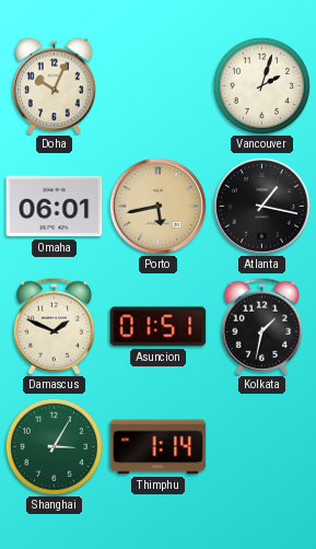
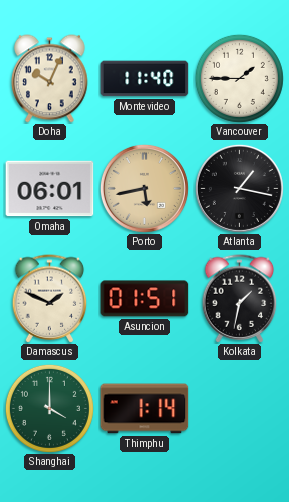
Montevideo: none -> 11:40
Vancouver: 2:03 -> 1:45
Shanghai: 3:05 -> 4:00
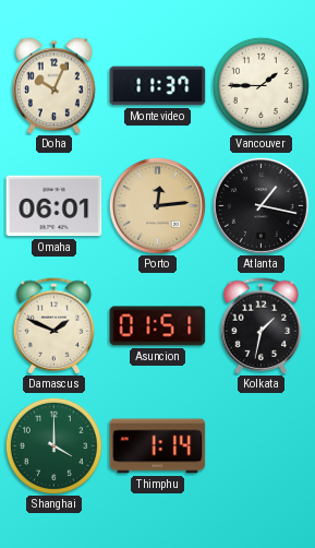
Montevideo: 11:40 -> 11:37
Porto: 5:43 -> 12:14
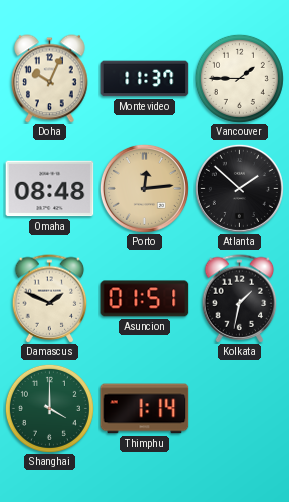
Omaha: 06:01 -> 08:48
Atlanta: 1:17 -> 1:52
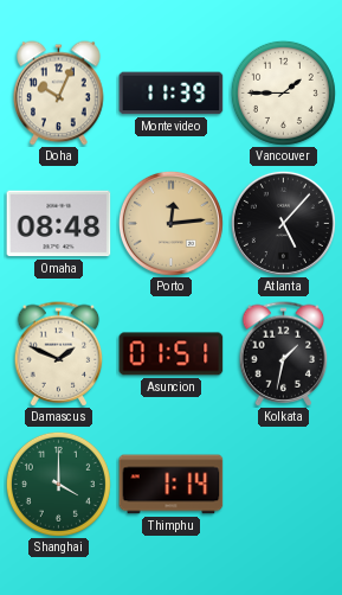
Montevideo: 11:37 -> 11:39
Atlanta: 1:52 -> 5:07
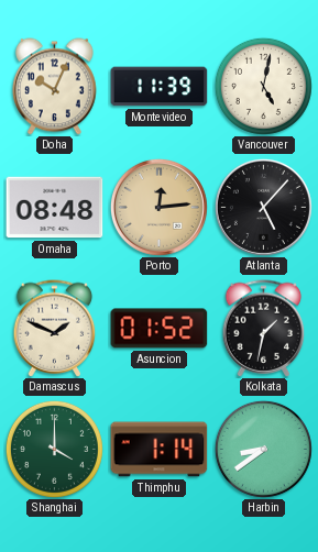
Vancouver: 1:45 -> 5:02
Asuncion: 01:51 -> 01:52
Harbin: none -> 8:39
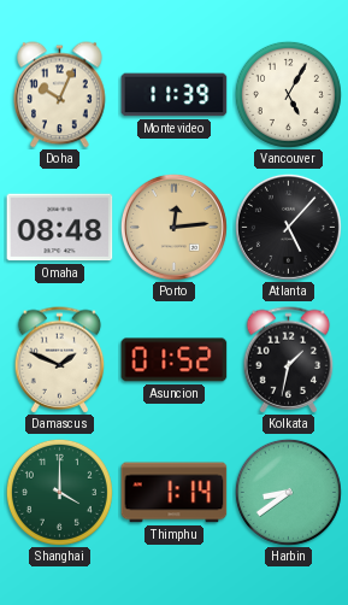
Vancouver: 5:02 -> 5:05
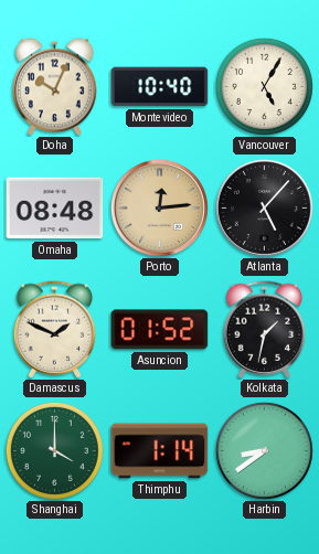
Montevideo: 11:39 -> 10:40
